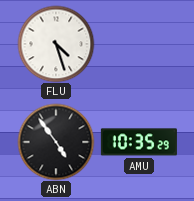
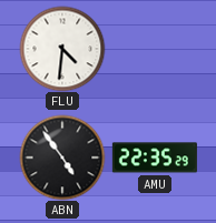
FLU: 4:27 -> 4:31
AMU: 10:35 -> 22:35
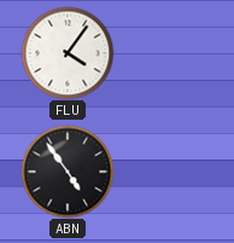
FLU: 4:31 -> 4:06
AMU: 22:35 -> none
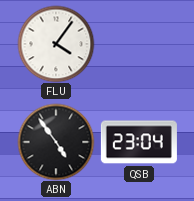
QSB: none -> 23:04
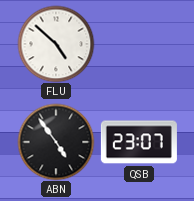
FLU: 4:06 -> 4:52
QSB: 23:04 -> 23:07
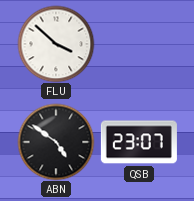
FLU: 4:52 -> 3:52
ABN: 4:54 -> 4:51
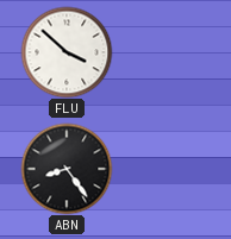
ABN: 4:51 -> 8:24
QSB: 23:07 -> none
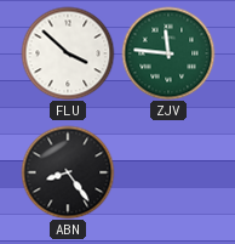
ZJV: none -> 11:46
